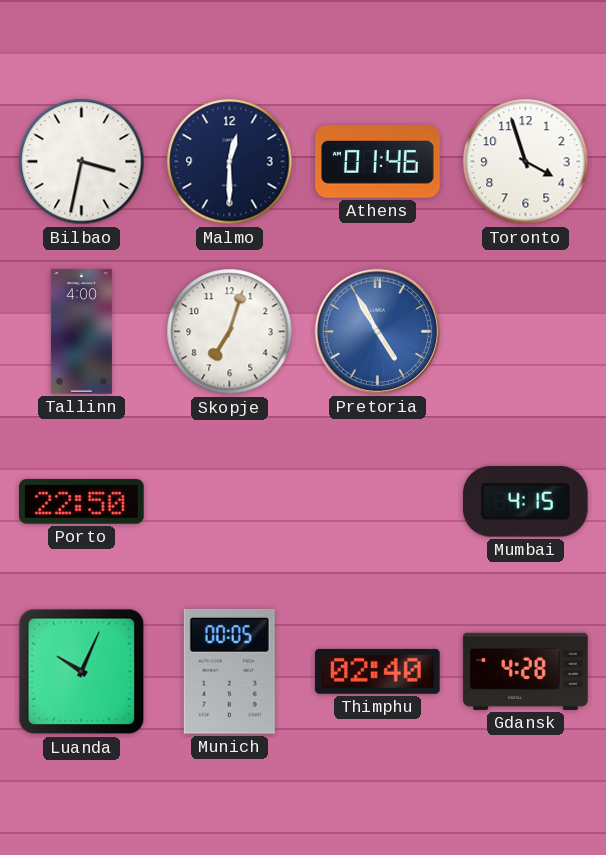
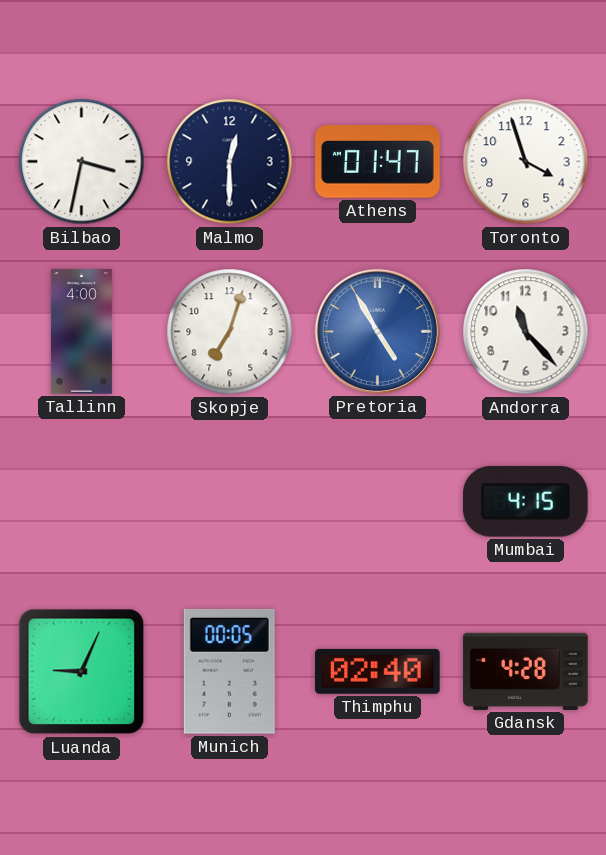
Athens: 01:46 -> 01:47
Andorra: none -> 11:23
Porto: 22:50 -> none
Luanda: 10:04 -> 9:04
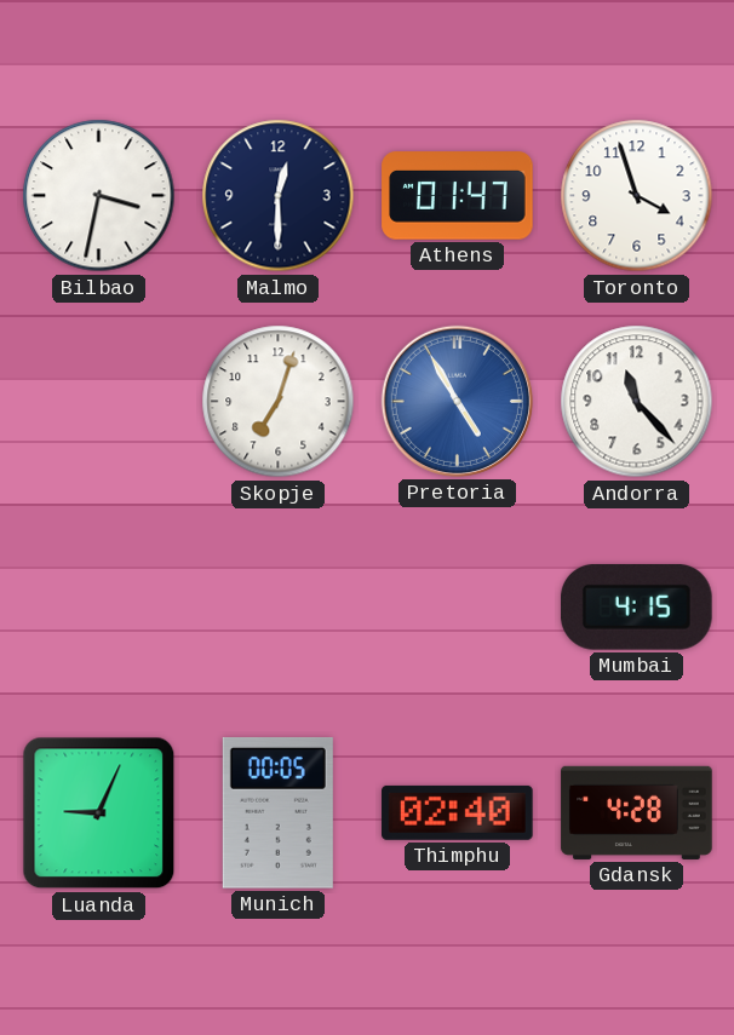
Tallinn: 4:00 -> none
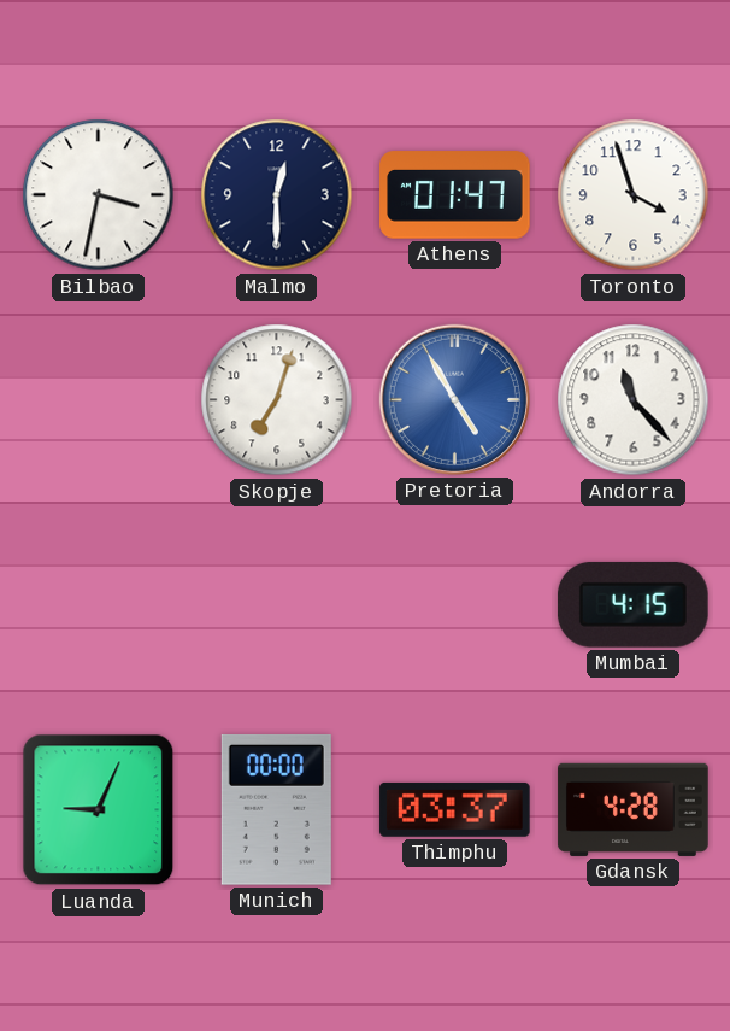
Munich: 00:05 -> 00:00
Thimphu: 02:40 -> 03:37
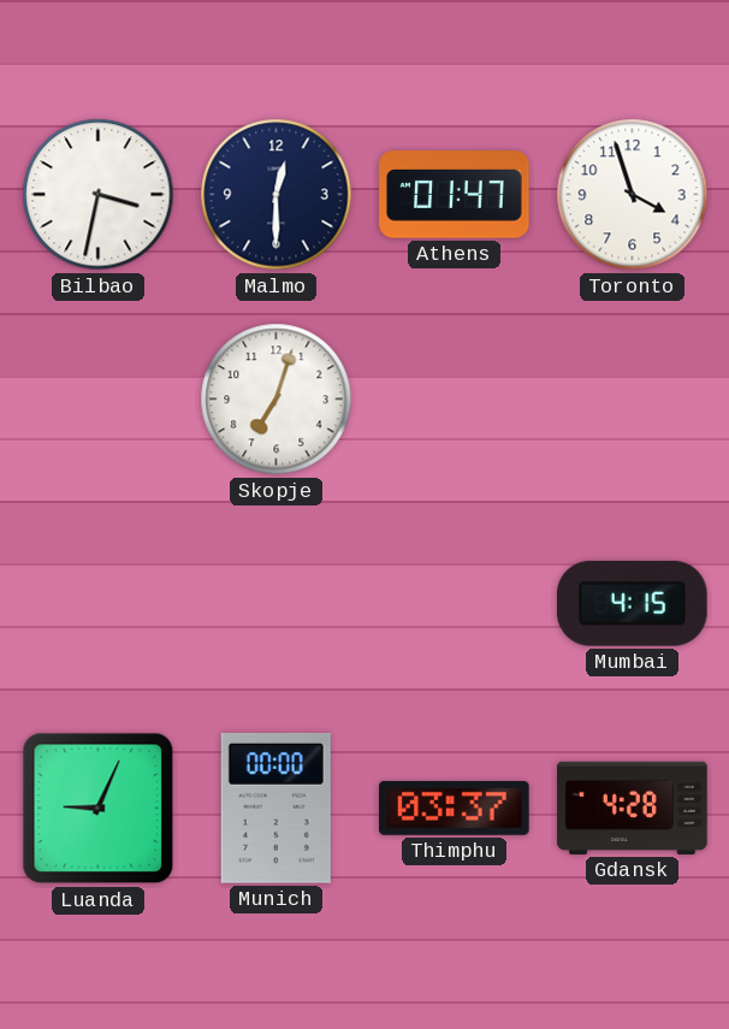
Pretoria: 4:55 -> none
Andorra: 11:23 -> none
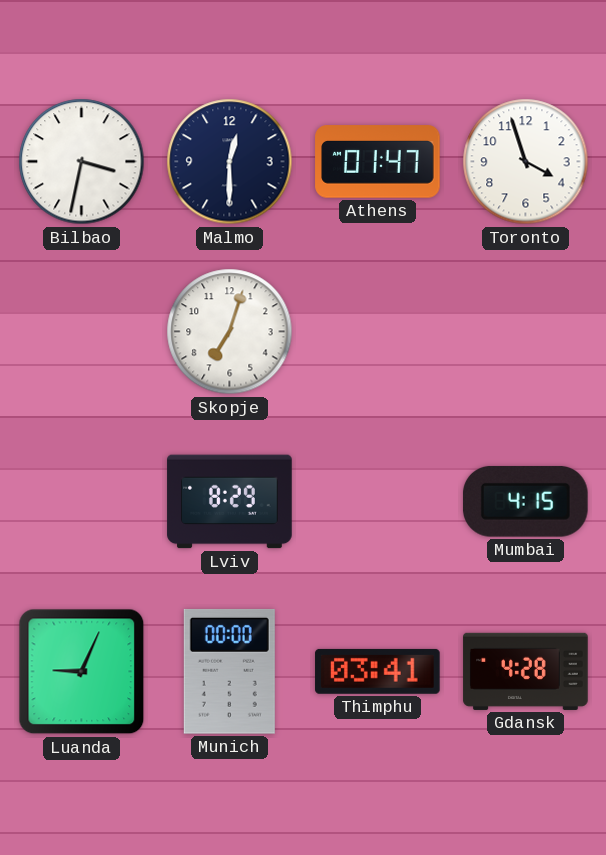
Lviv: none -> 8:29
Thimphu: 03:37 -> 03:41
